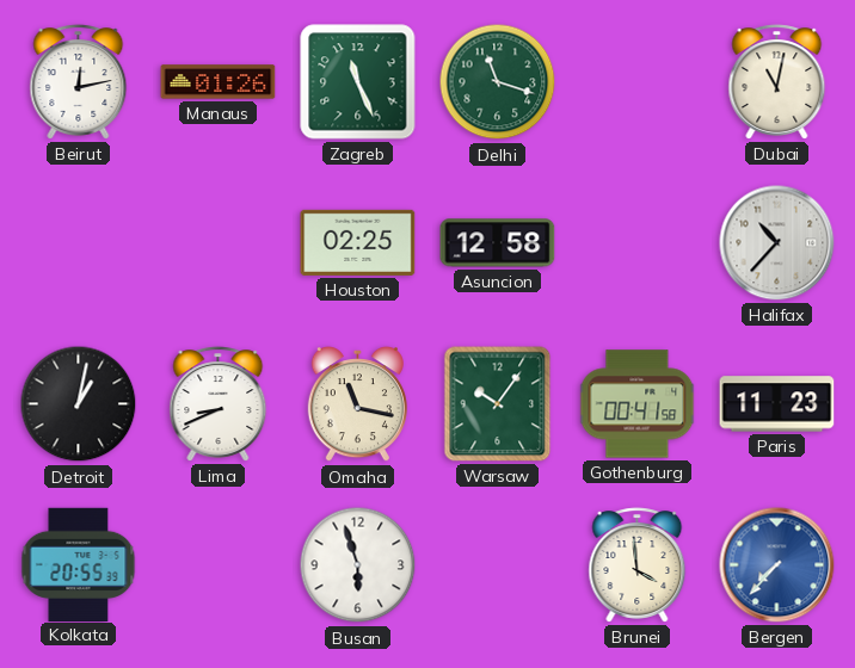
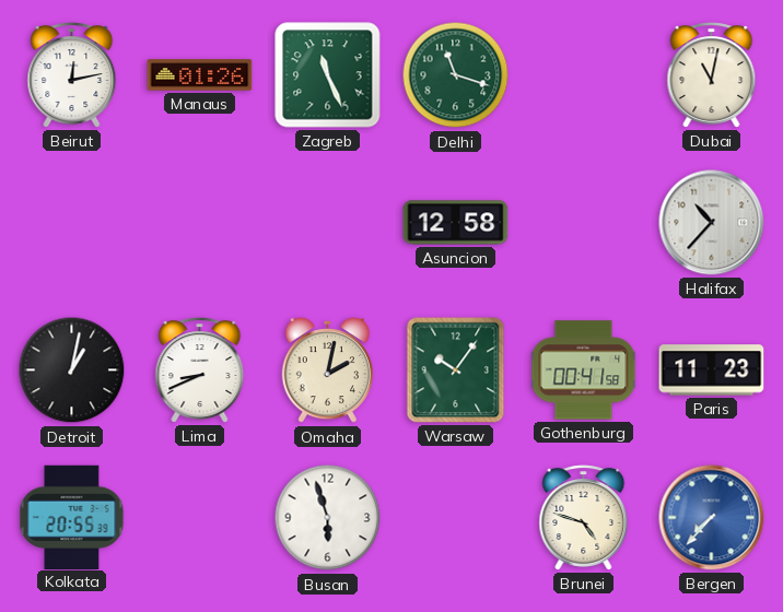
Houston: 02:25 -> none
Omaha: 11:17 -> 2:02
Brunei: 3:59 -> 4:48
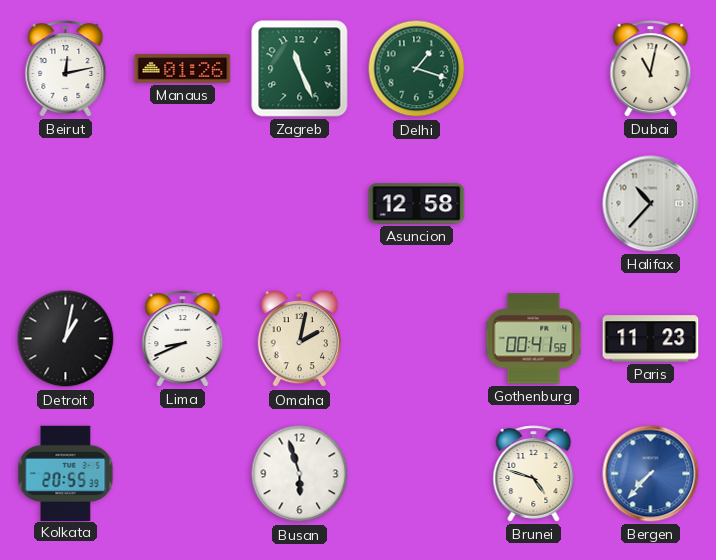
Delhi: 11:18 -> 1:18
Warsaw: 10:06 -> none
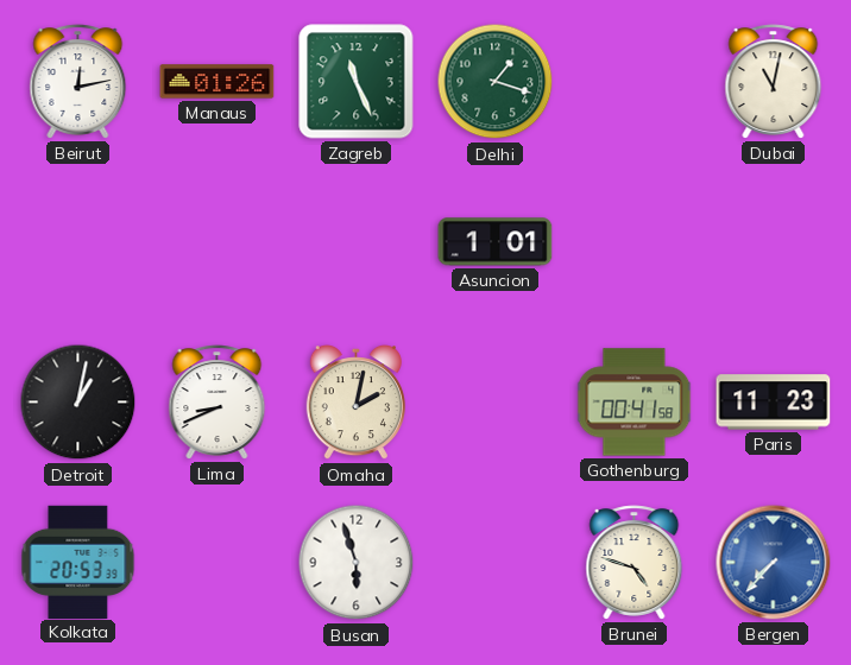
Asuncion: 12:58 -> 1:01
Halifax: 10:37 -> none
Kolkata: 20:55 -> 20:53
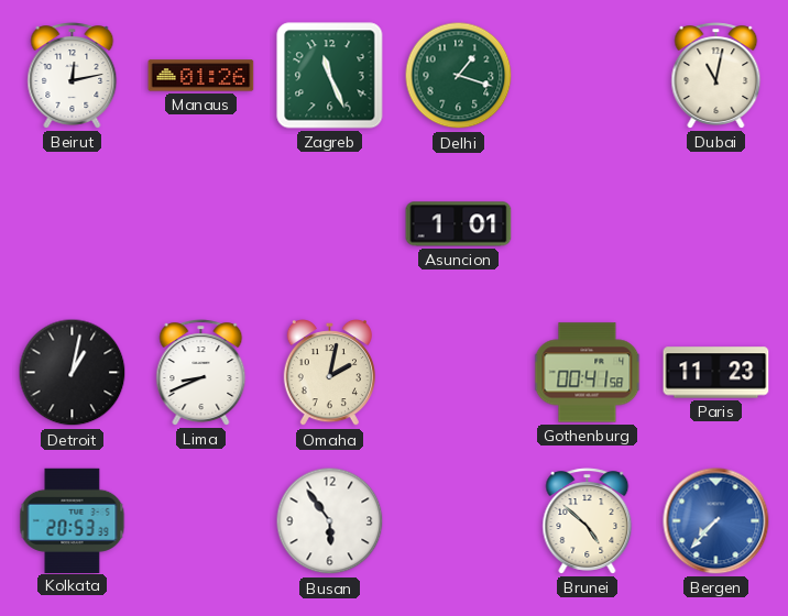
Busan: 5:57 -> 5:54
Brunei: 4:48 -> 4:52
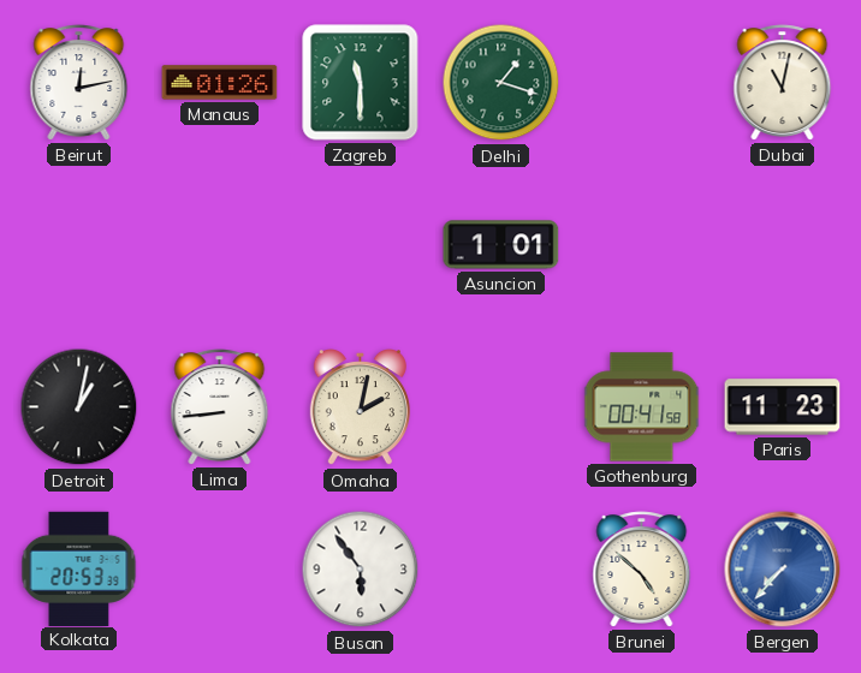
Zagreb: 11:26 -> 11:30
Lima: 8:41 -> 8:44
